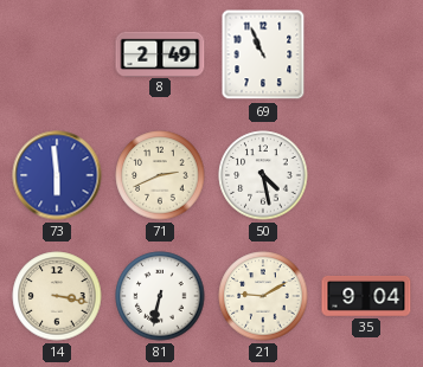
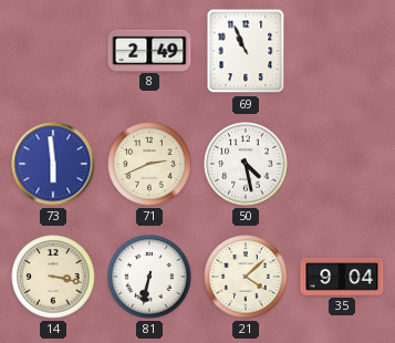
21: 9:10 -> 4:08
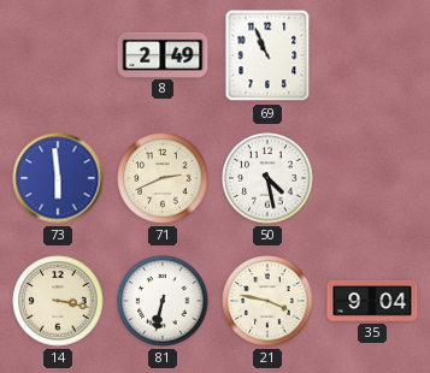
21: 4:08 -> 3:47
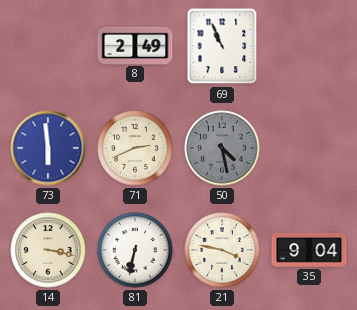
50 dial: white -> grey
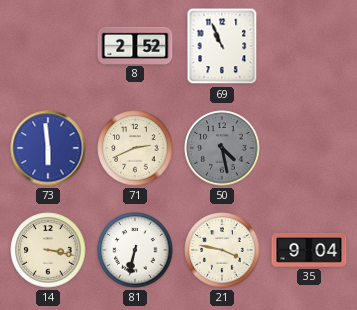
8: 2:49 -> 2:52
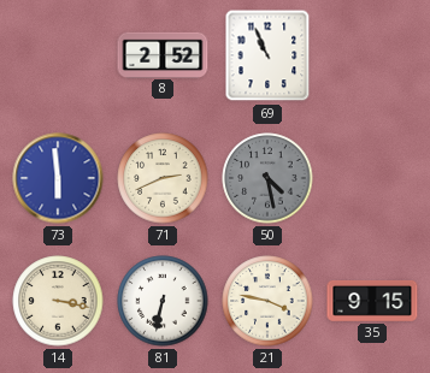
35: 9:04 -> 9:15
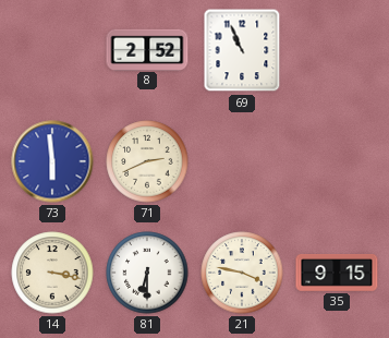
50: 4:28 -> none
81: 6:32 -> 6:30
